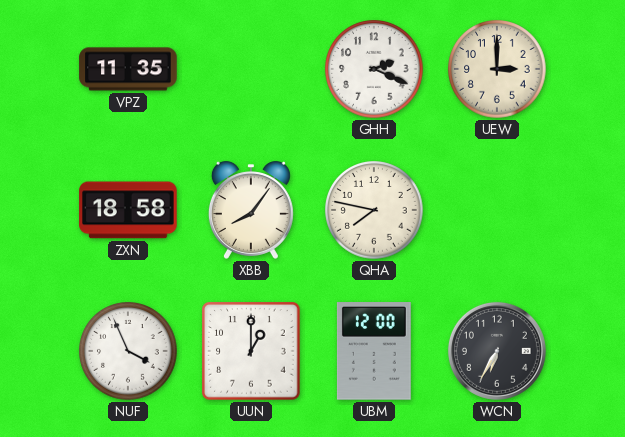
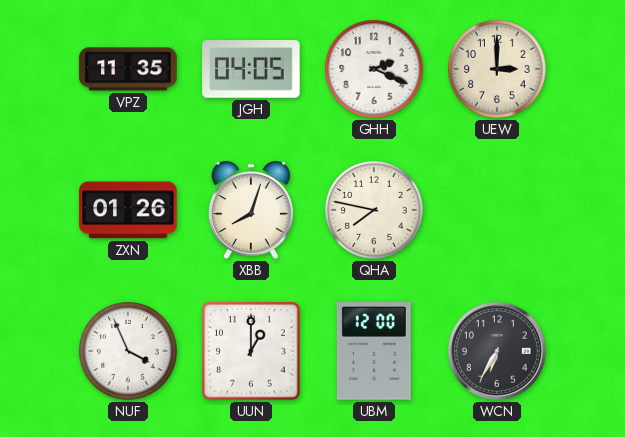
JGH: none -> 04:05
ZXN: 18:58 -> 01:26
XBB: 8:06 -> 8:03
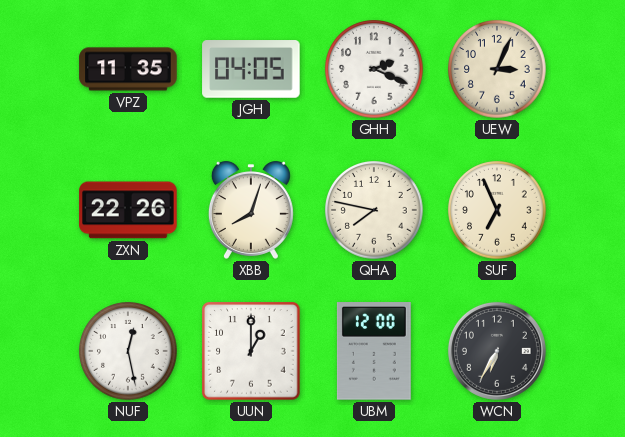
UEW: 3:00 -> 3:04
ZXN: 01:26 -> 22:26
SUF: none -> 6:56
NUF: 3:56 -> 12:28
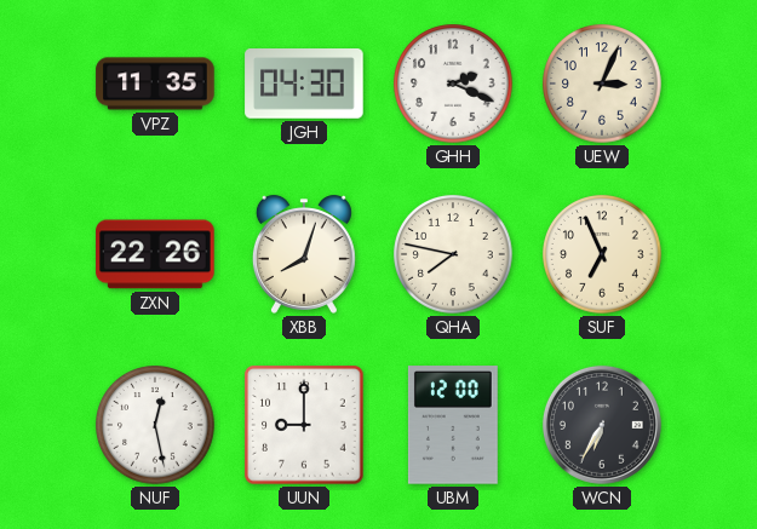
JGH: 04:05 -> 04:30
UUN: 1:00 -> 9:00
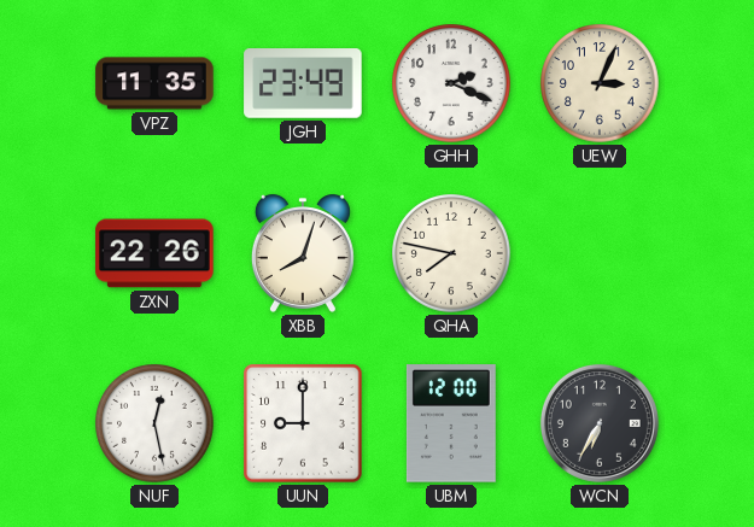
JGH: 04:30 -> 23:49
SUF: 6:56 -> none
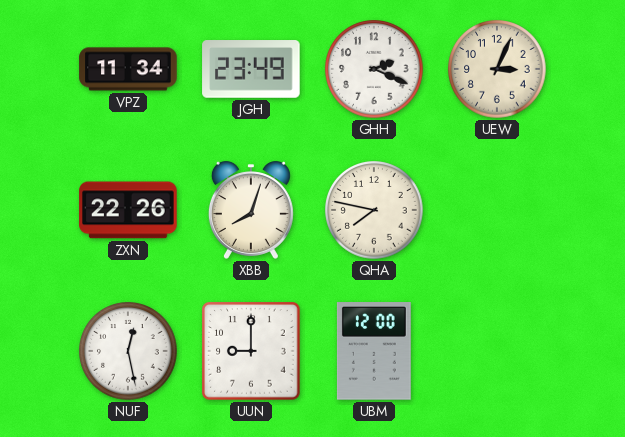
VPZ: 11:35 -> 11:34
WCN: 6:35 -> none
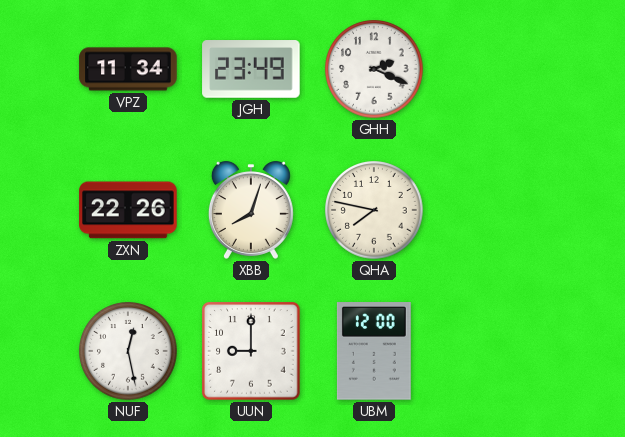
UEW: 3:04 -> none
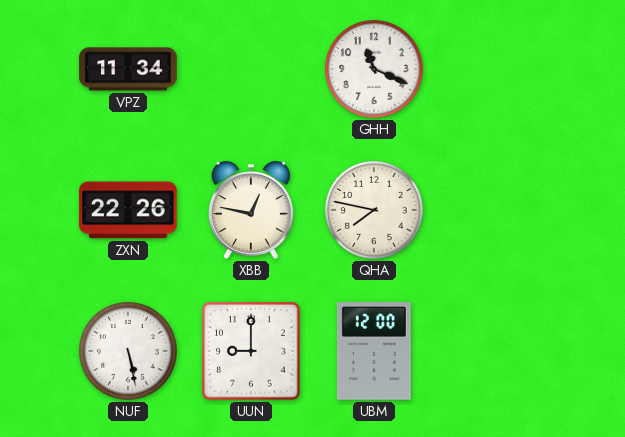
JGH: 23:49 -> none
GHH: 2:19 -> 11:19
XBB: 8:03 -> 12:47
NUF: 12:28 -> 5:28
